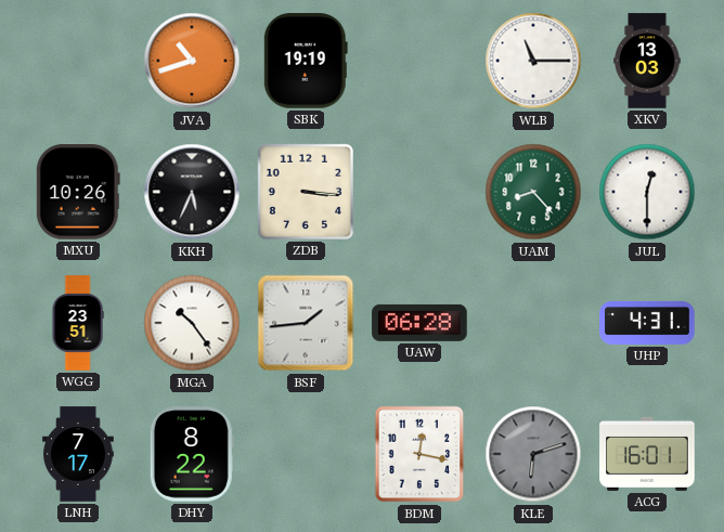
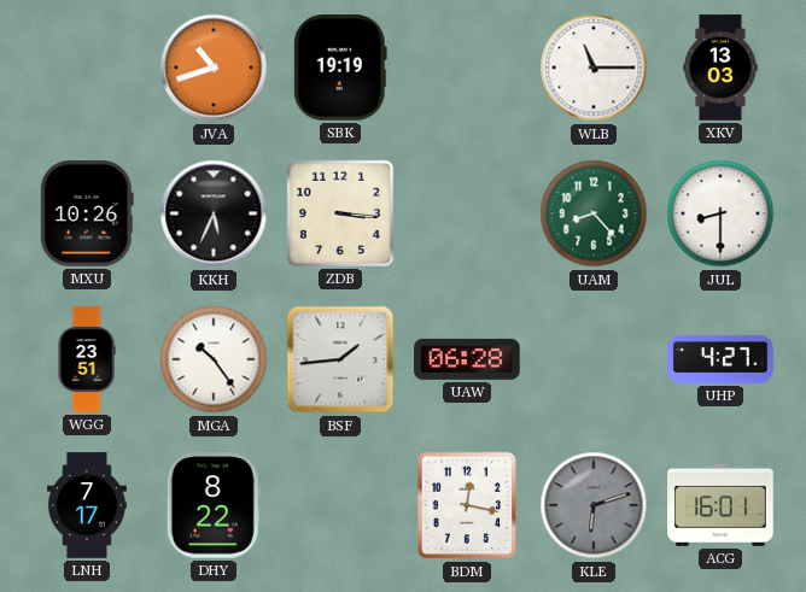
JUL: 12:30 -> 8:30
UHP: 4:31 -> 4:27
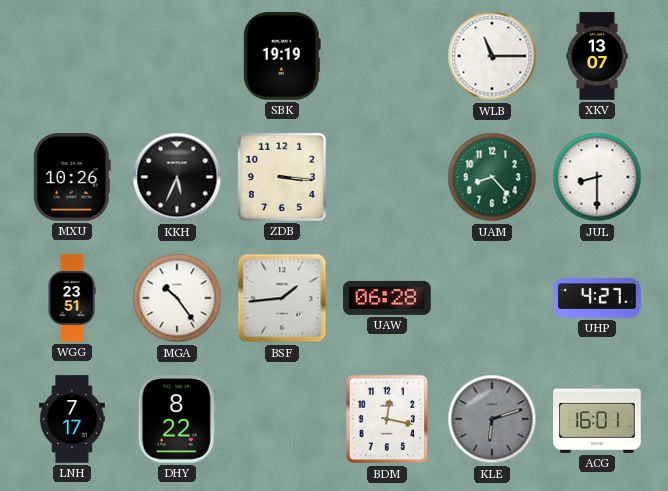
JVA: 10:42 -> none
XKV: 13:03 -> 13:07
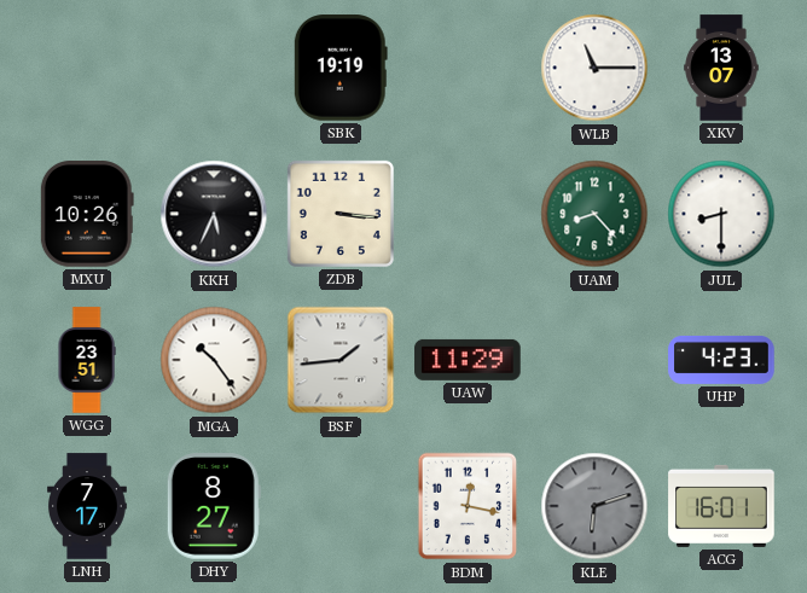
UAW: 06:28 -> 11:29
UHP: 4:27 -> 4:23
DHY: 8:22 -> 8:27
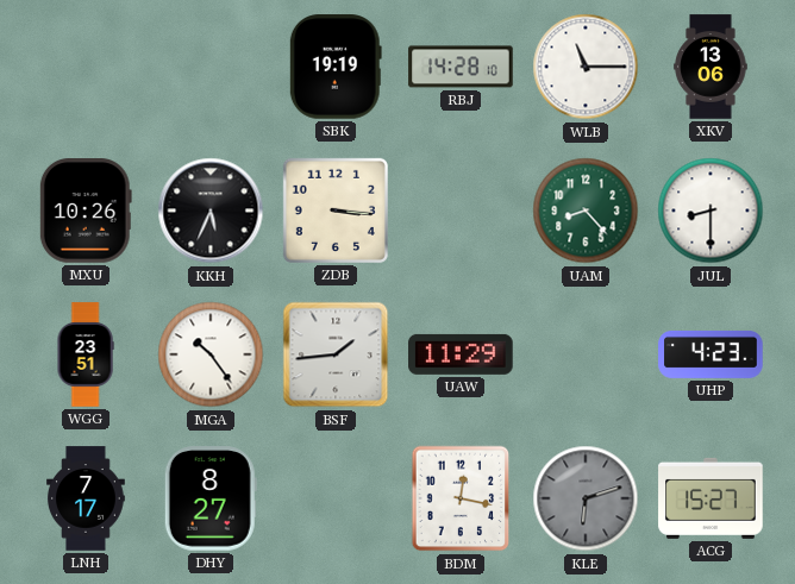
RBJ: none -> 14:28
XKV: 13:07 -> 13:06
ACG: 16:01 -> 15:27
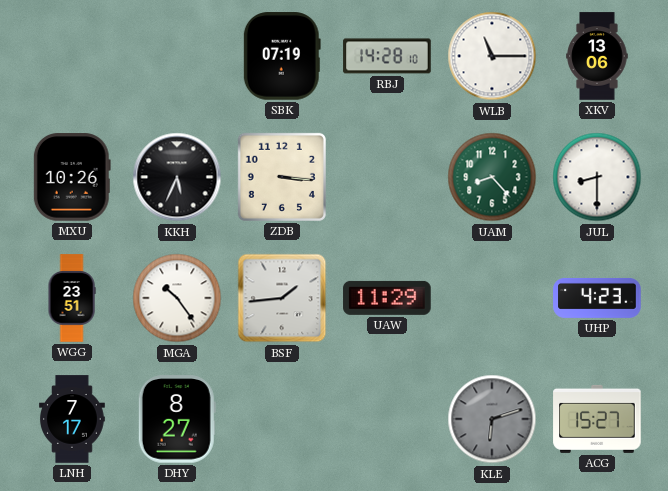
SBK: 19:19 -> 07:19
BDM: 12:17 -> none
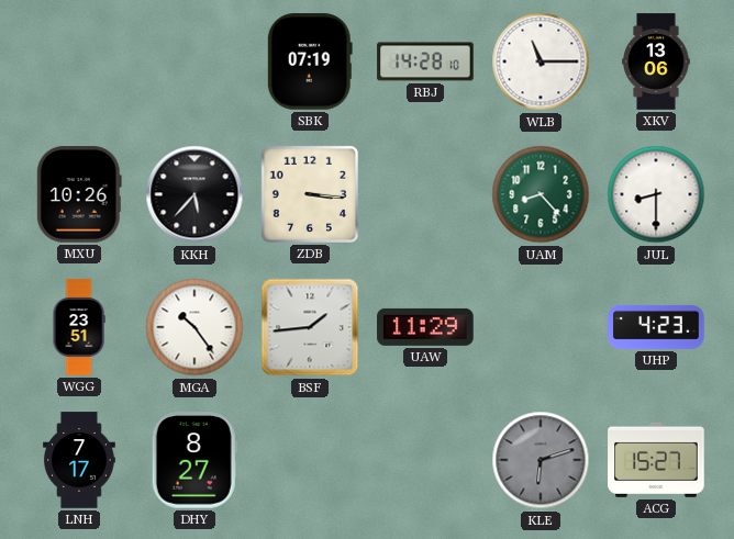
KKH: 5:34 -> 5:37
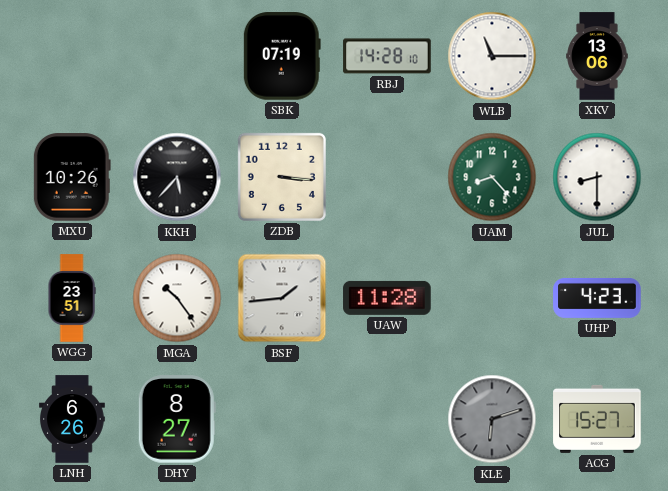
UAW: 11:29 -> 11:28
LNH: 7:17 -> 6:26
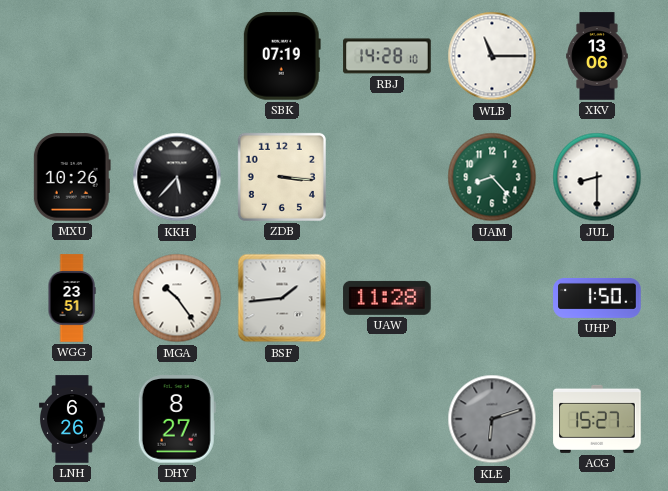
UHP: 4:23 -> 1:50
